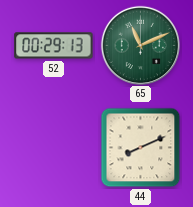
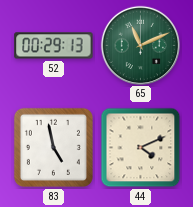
83: none -> 4:58
44: 8:11 -> 4:11
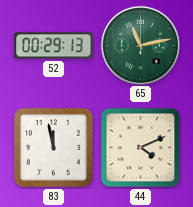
65: 11:11 -> 11:13
83: 4:58 -> 11:58
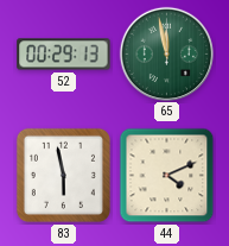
65: 11:13 -> 11:58
83: 11:58 -> 5:58
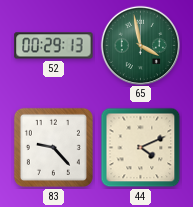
65: 11:58 -> 3:58
83: 5:58 -> 9:23
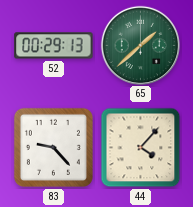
65: 3:58 -> 1:38
44: 4:11 -> 4:07
